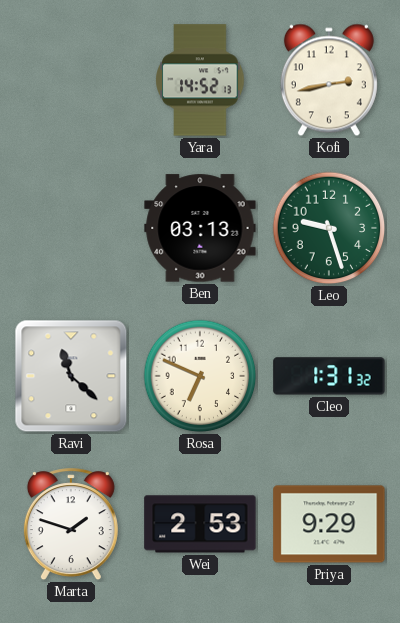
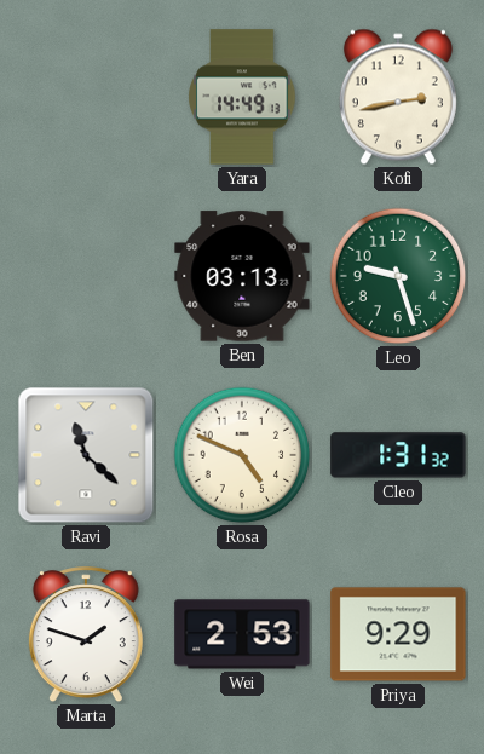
Yara: 14:52 -> 14:49
Rosa: 6:49 -> 4:49
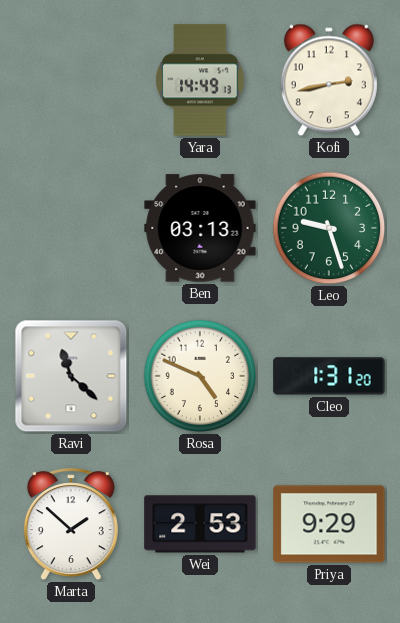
Cleo: 1:31:32 -> 1:31:20
Marta: 1:48 -> 1:52
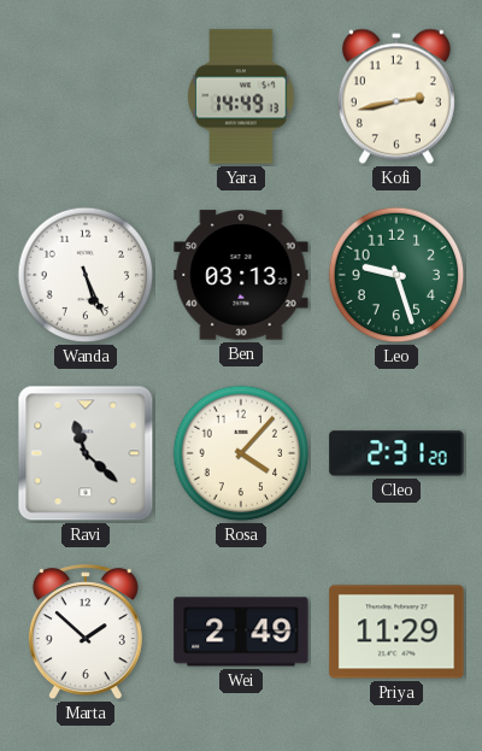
Wanda: none -> 5:26
Rosa: 4:49 -> 4:07
Cleo: 1:31 -> 2:31
Wei: 2:53 -> 2:49
Priya: 9:29 -> 11:29
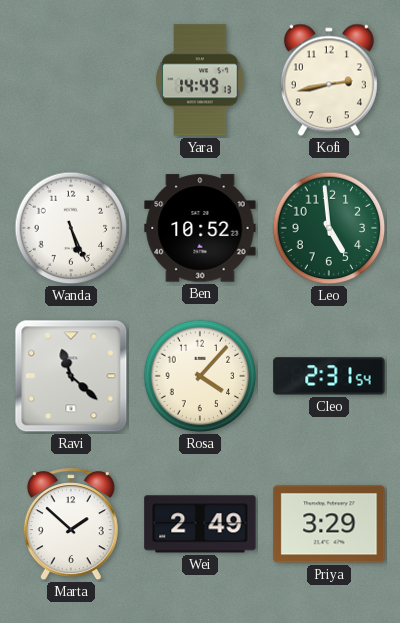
Ben: 03:13 -> 10:52
Leo: 9:27 -> 4:59
Cleo: 2:31:20 -> 2:31:54
Priya: 11:29 -> 3:29
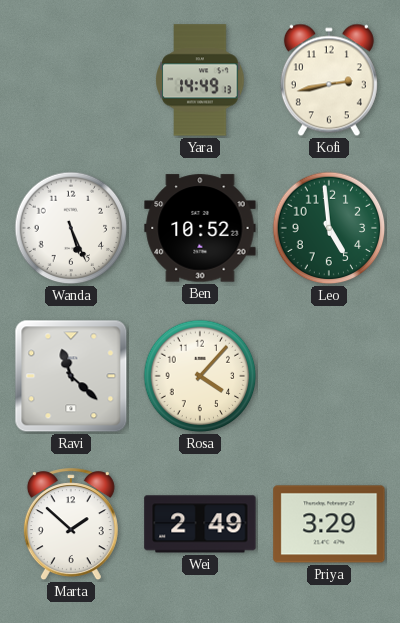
Cleo: 2:31 -> none
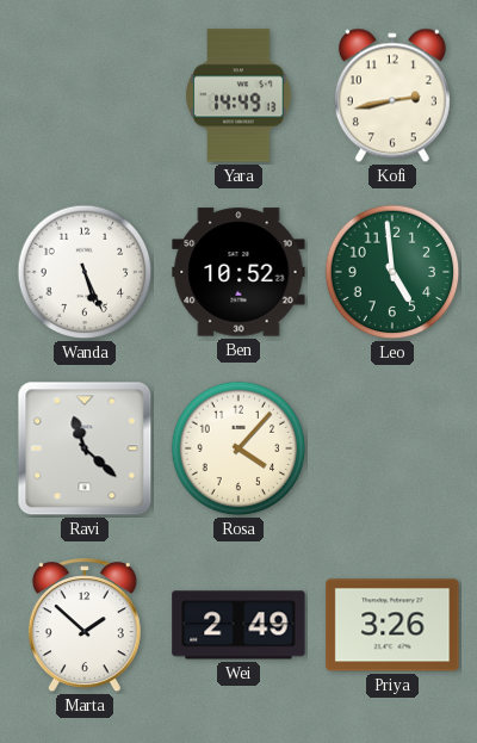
Priya: 3:29 -> 3:26
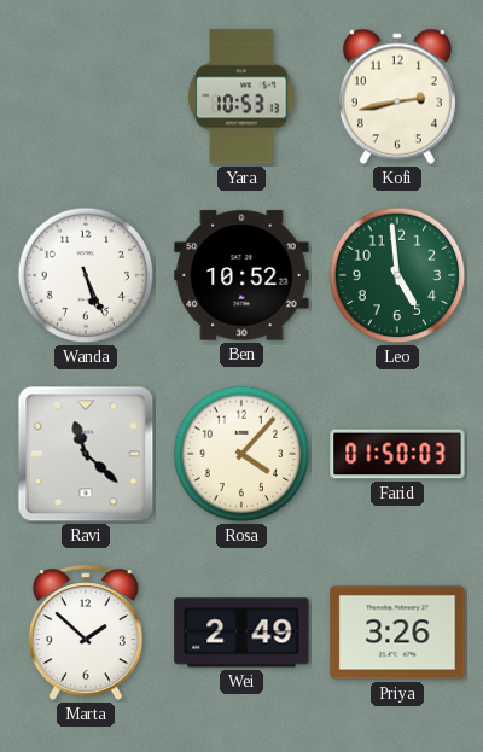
Yara: 14:49 -> 10:53
Farid: none -> 01:50
